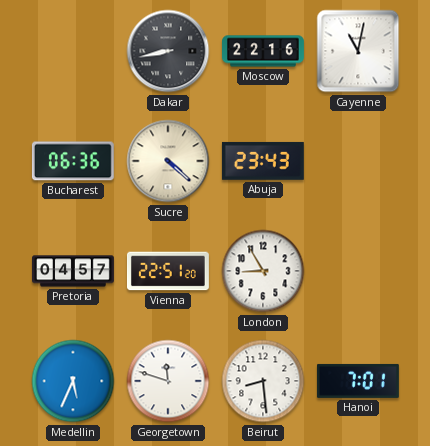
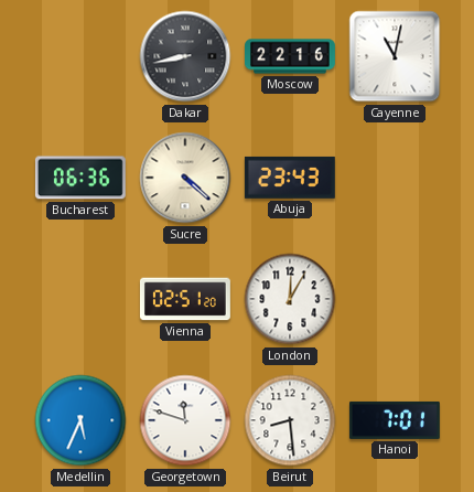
Pretoria: 04:57 -> none
Vienna: 22:51 -> 02:51
London: 8:55 -> 12:05
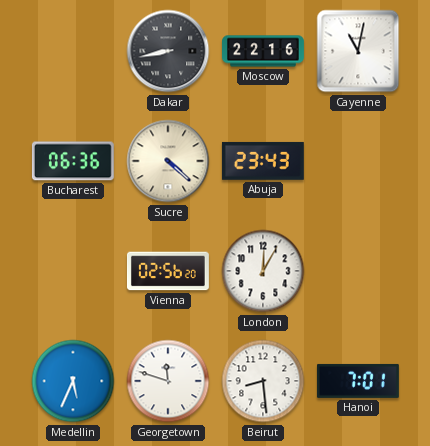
Vienna: 02:51 -> 02:56
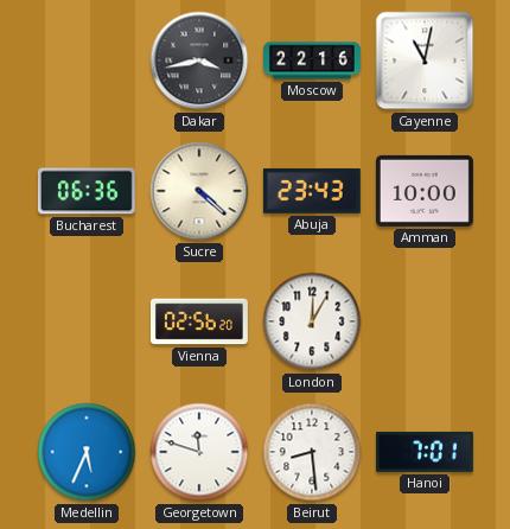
Dakar: 8:43 -> 3:43
Amman: none -> 10:00
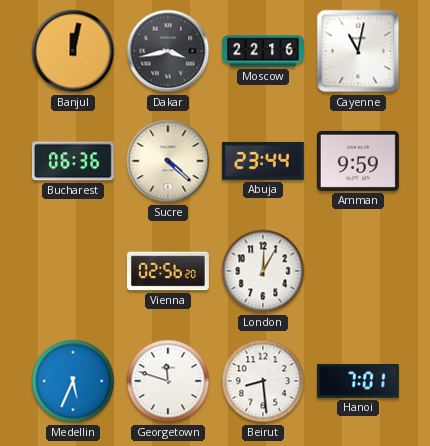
Banjul: none -> 12:02
Abuja: 23:43 -> 23:44
Amman: 10:00 -> 9:59
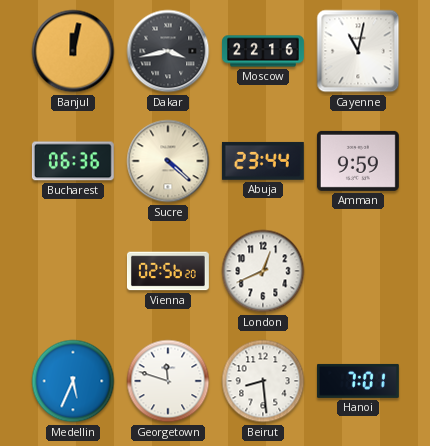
London: 12:05 -> 12:41
